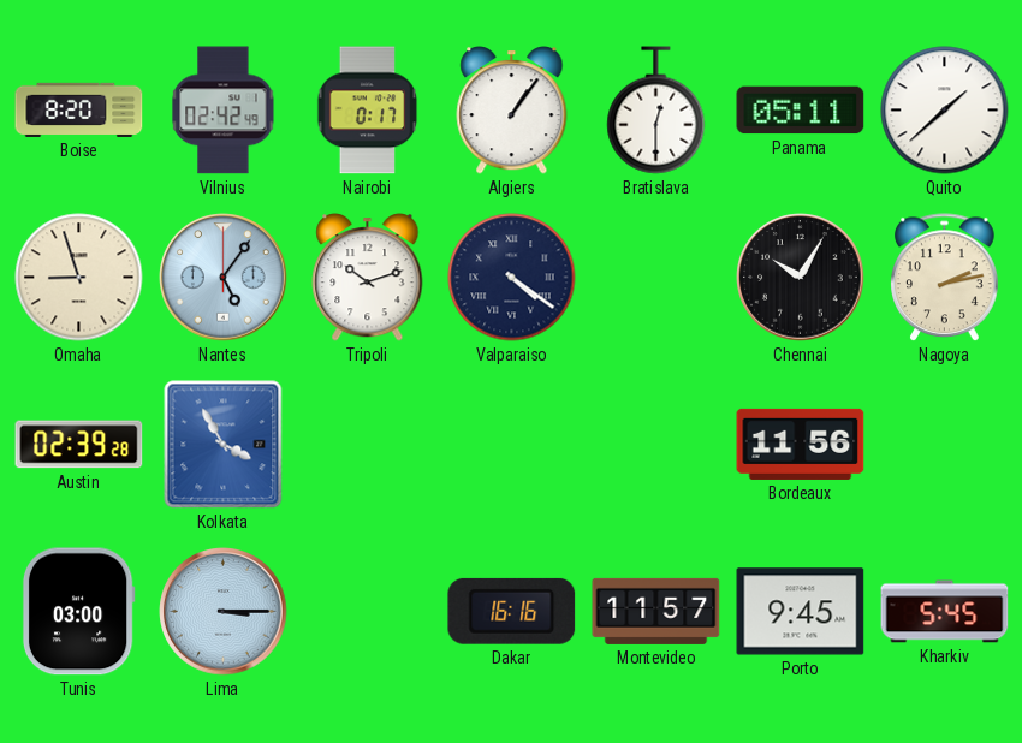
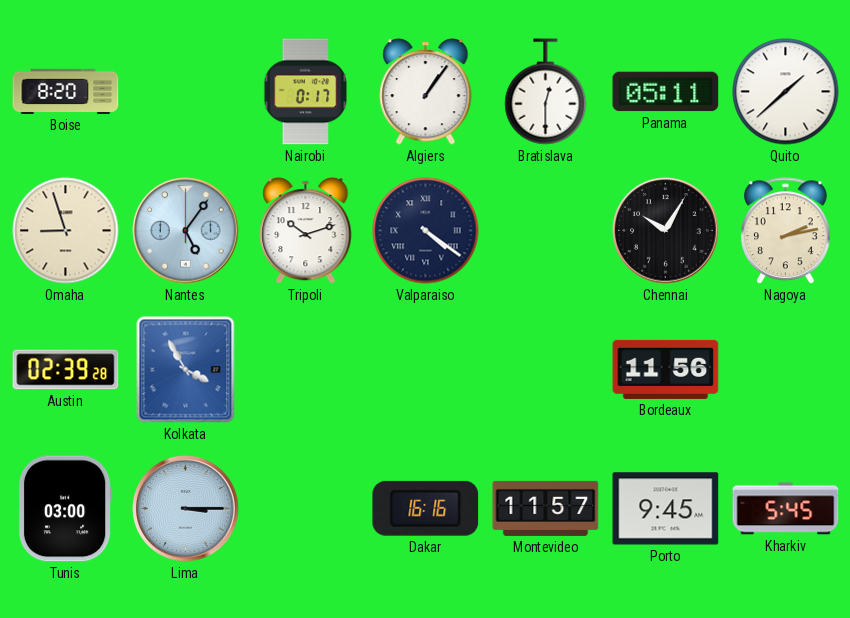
Vilnius: 02:42 -> none
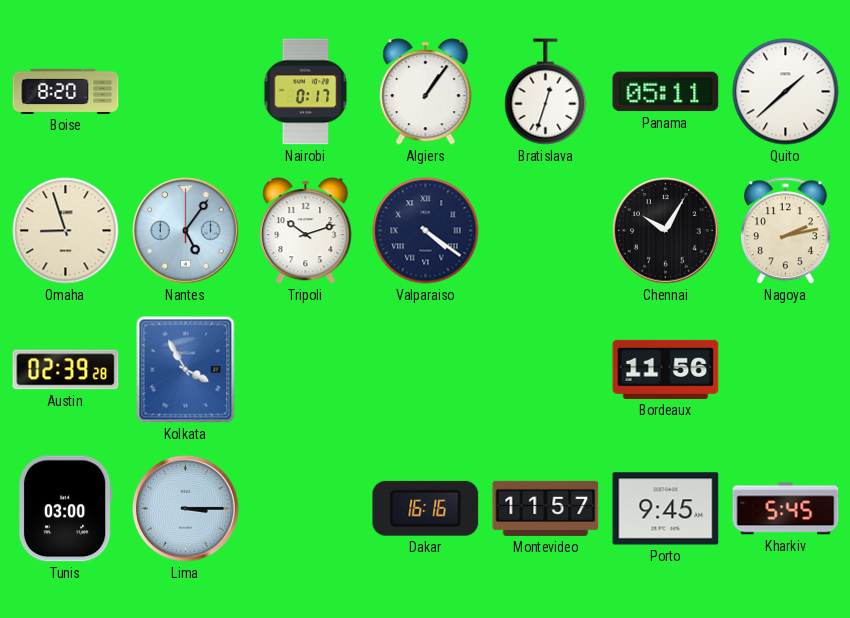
Bratislava: 12:30 -> 12:33
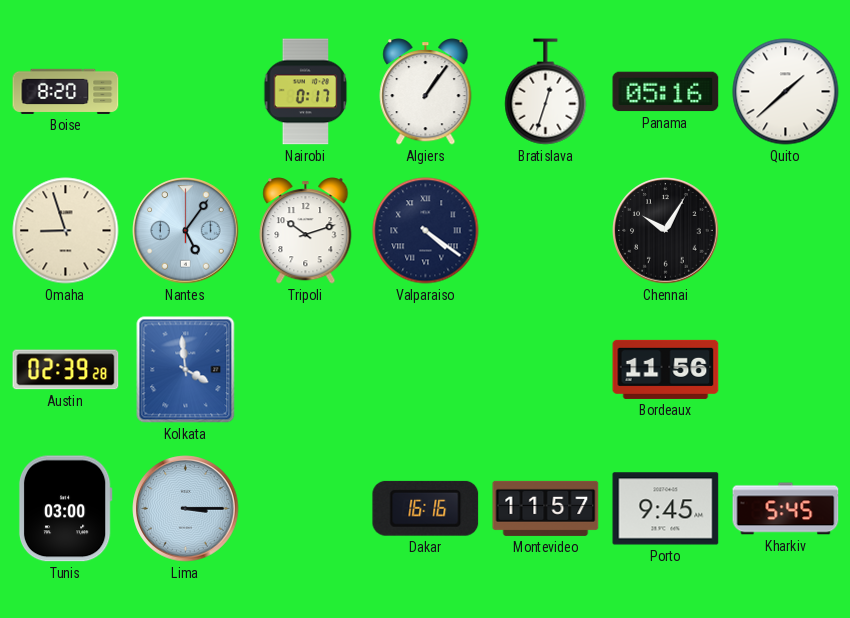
Panama: 05:11 -> 05:16
Nagoya: 2:13 -> none
Kolkata: 3:55 -> 3:59
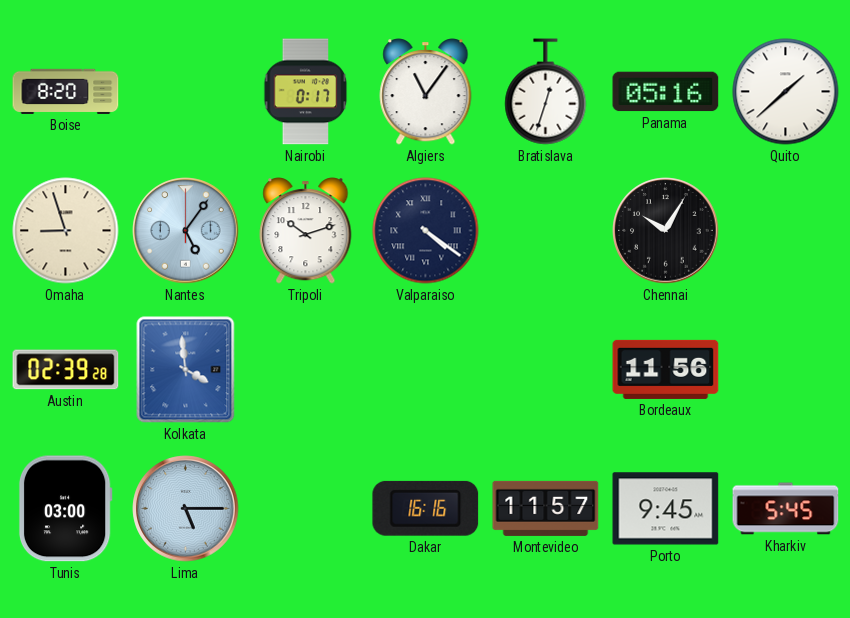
Algiers: 1:06 -> 11:06
Lima: 3:15 -> 5:15
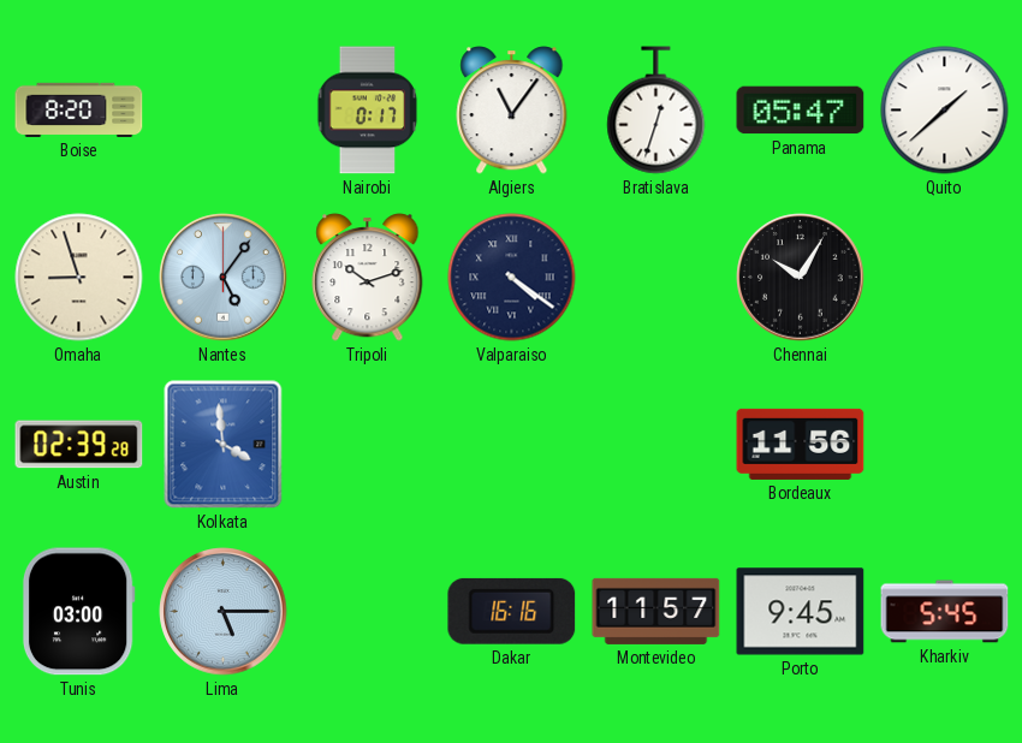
Panama: 05:16 -> 05:47
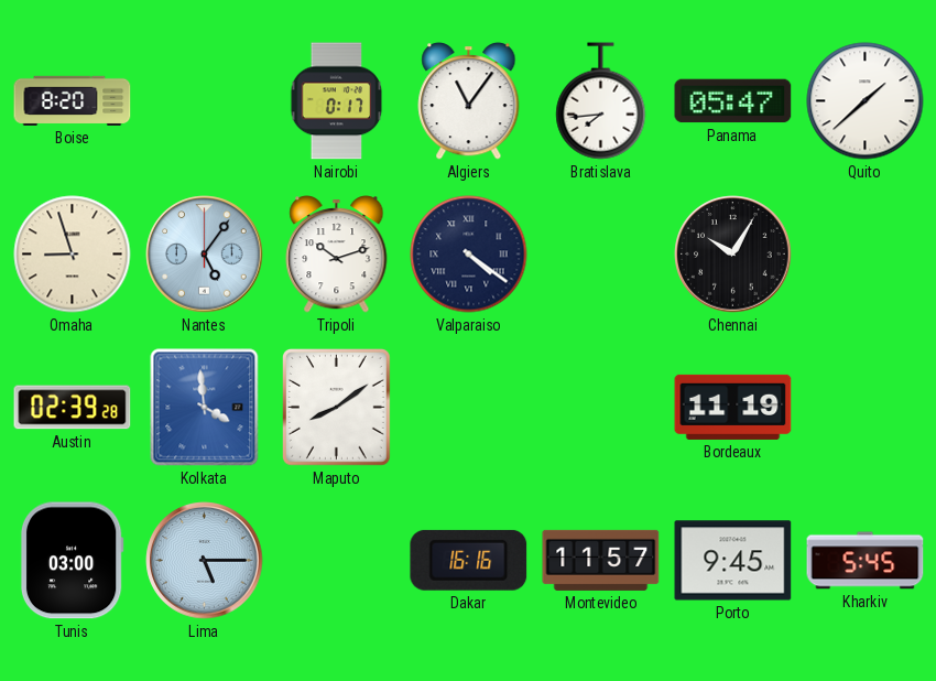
Bratislava: 12:33 -> 7:44
Maputo: none -> 8:09
Bordeaux: 11:56 -> 11:19
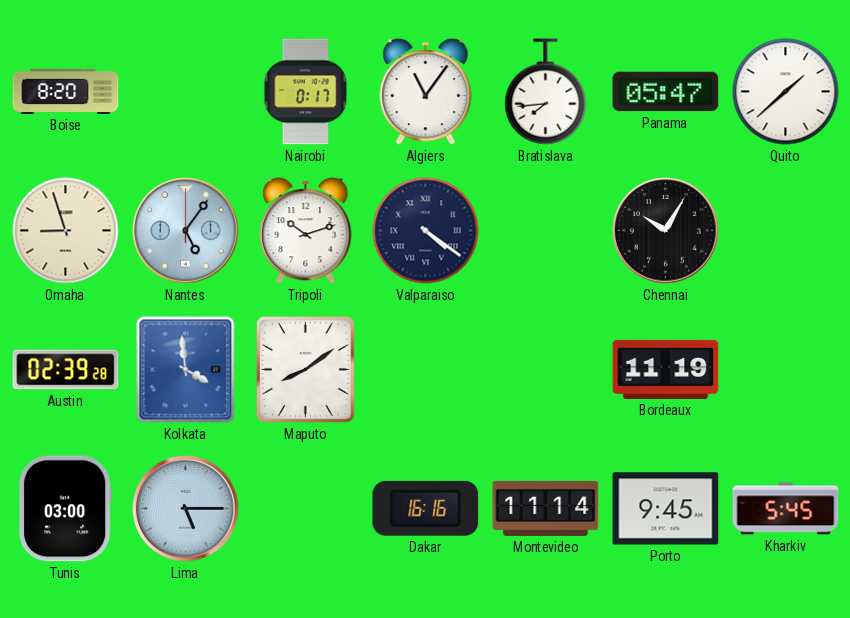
Montevideo: 11:57 -> 11:14
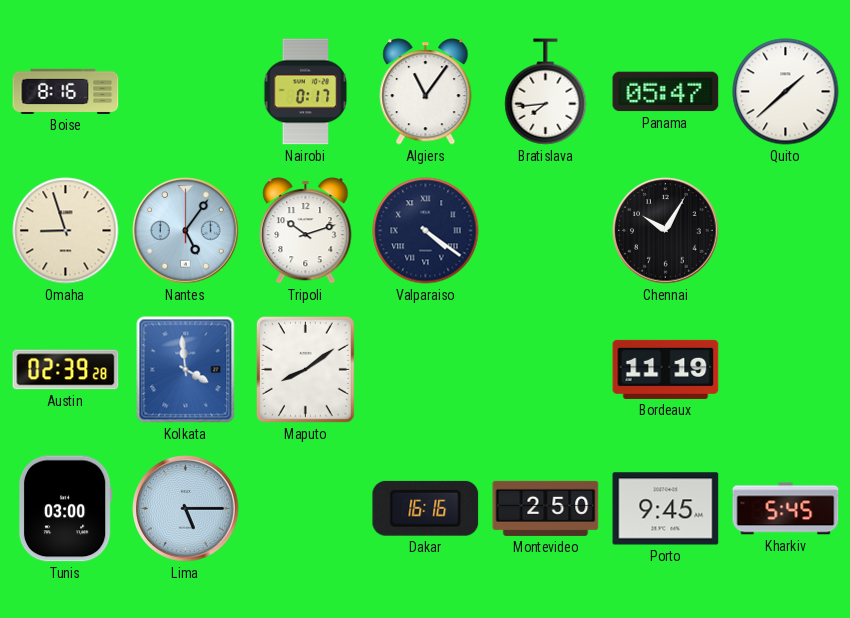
Boise: 8:20 -> 8:16
Montevideo: 11:14 -> 2:50
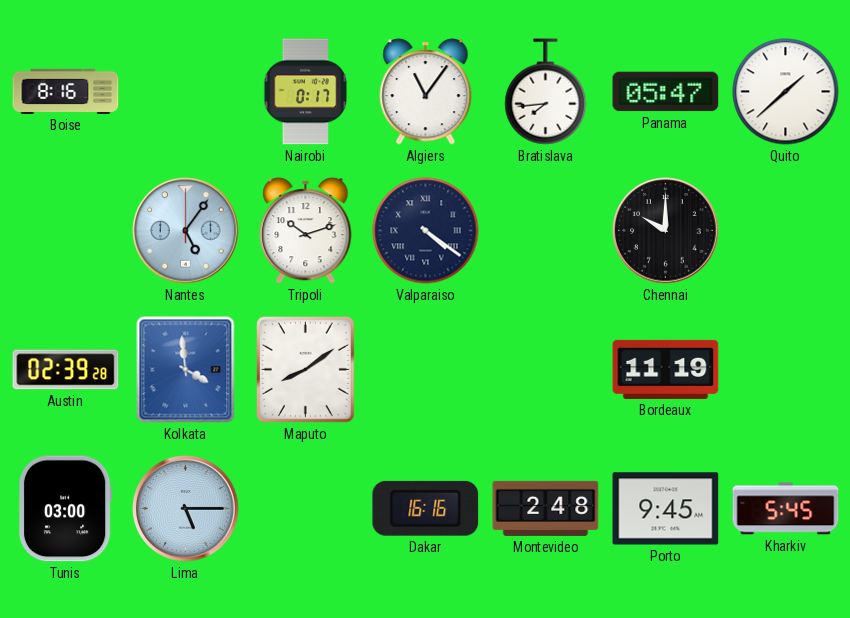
Omaha: 8:57 -> none
Chennai: 10:05 -> 10:00
Montevideo: 2:50 -> 2:48
